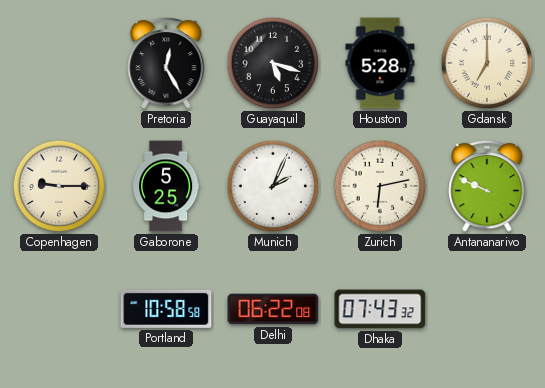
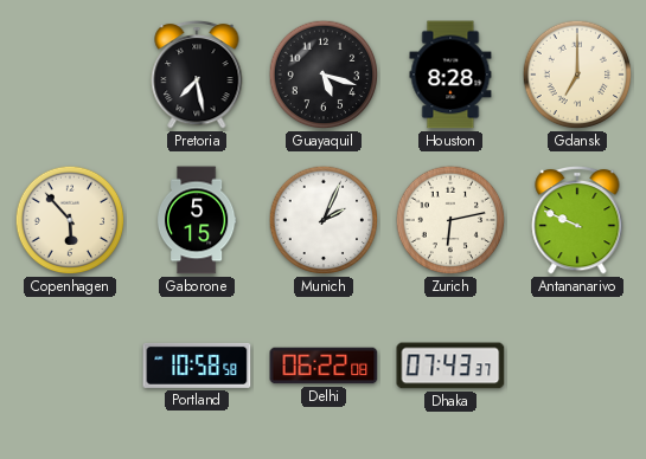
Pretoria: 12:25 -> 7:28
Houston: 5:28 -> 8:28
Copenhagen: 9:15 -> 5:53
Gaborone: 5:25 -> 5:15
Dhaka: 07:43:32 -> 07:43:37
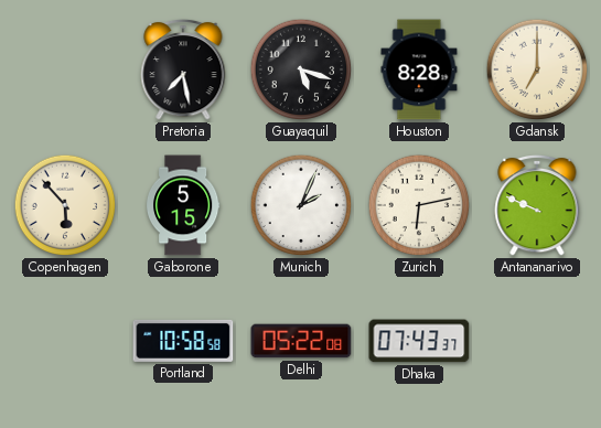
Delhi: 06:22 -> 05:22
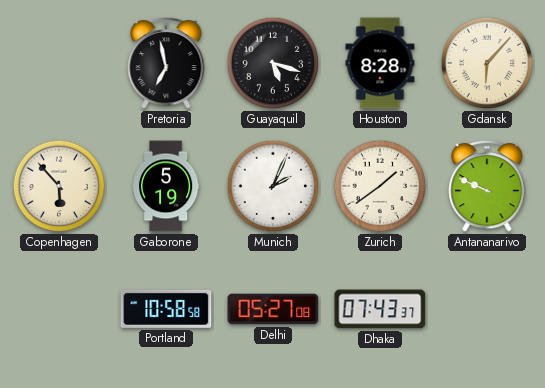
Pretoria: 7:28 -> 6:58
Gdansk: 7:00 -> 6:07
Gaborone: 5:15 -> 5:19
Zurich: 6:13 -> 1:39
Delhi: 05:22 -> 05:27
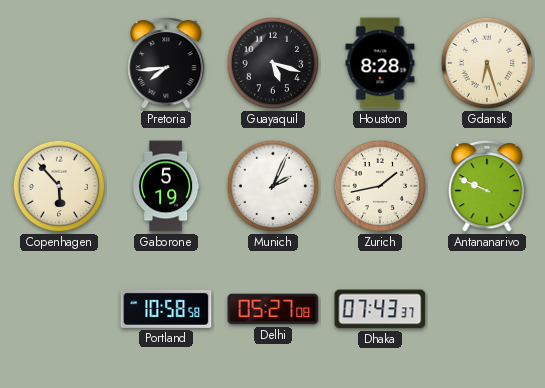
Pretoria: 6:58 -> 7:44
Gdansk: 6:07 -> 6:27
Zurich: 1:39 -> 1:43
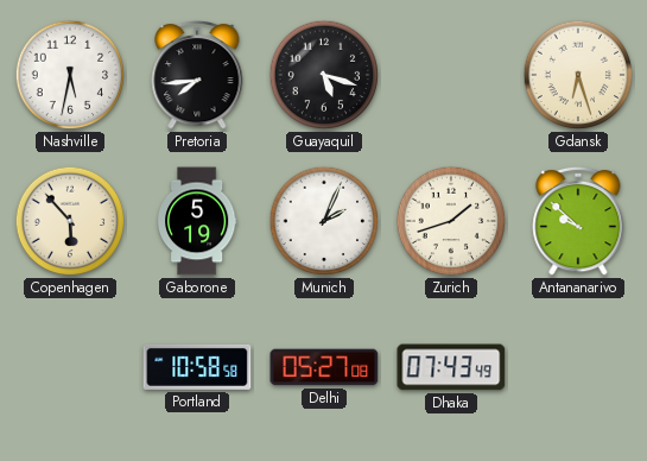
Nashville: none -> 5:32
Houston: 8:28 -> none
Zurich: 1:43 -> 1:42
Antananarivo: 9:49 -> 9:52
Dhaka: 07:43:37 -> 07:43:49
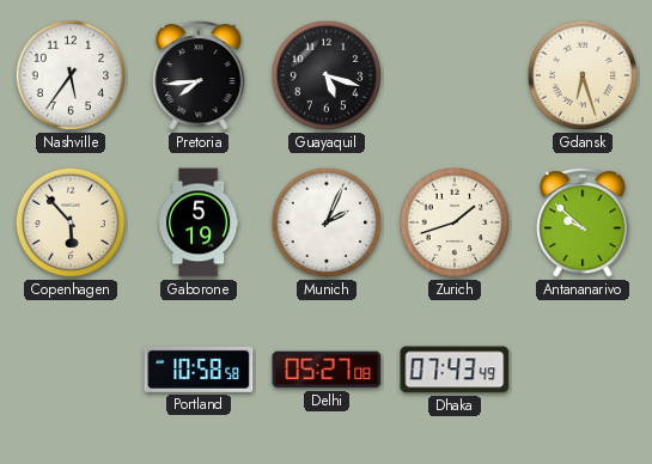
Nashville: 5:32 -> 5:36
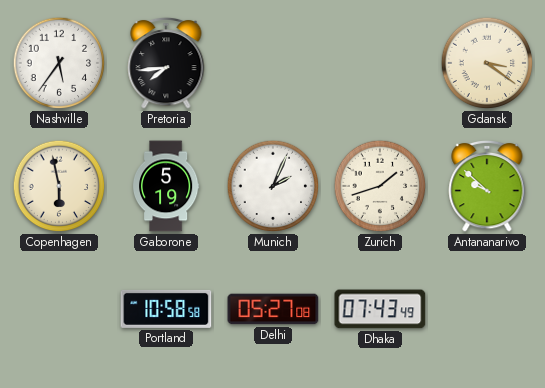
Guayaquil: 5:18 -> none
Gdansk: 6:27 -> 3:21
Copenhagen: 5:53 -> 5:58
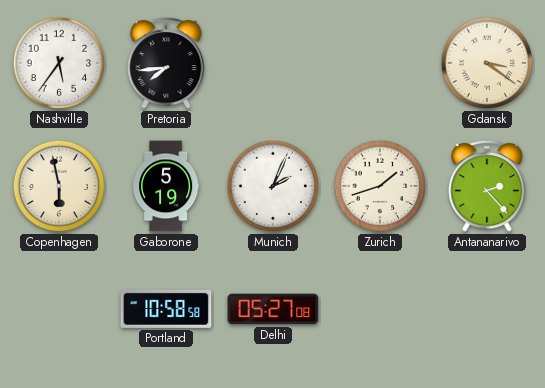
Antananarivo: 9:52 -> 2:23
Dhaka: 07:43 -> none
